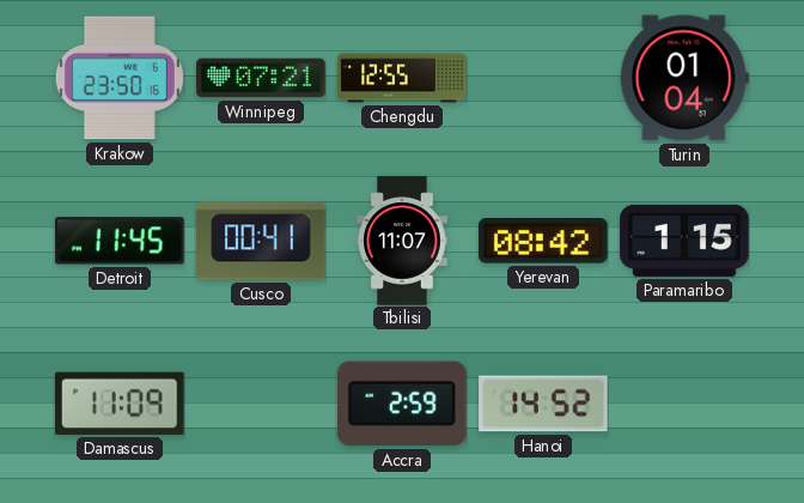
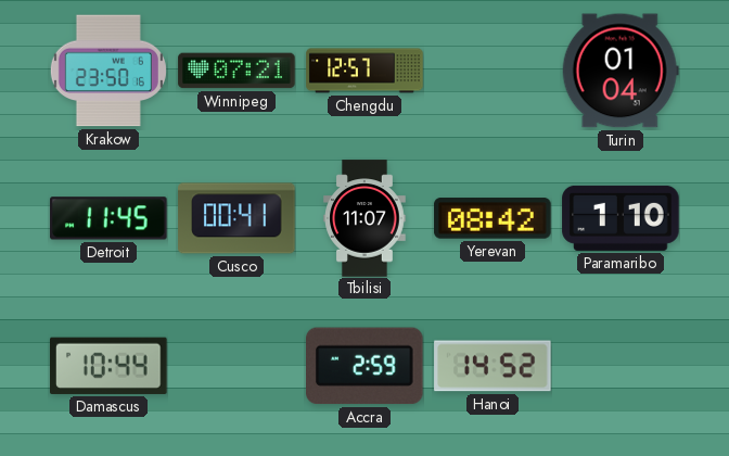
Chengdu: 12:55 -> 12:57
Paramaribo: 1:15 -> 1:10
Damascus: 11:09 -> 10:44
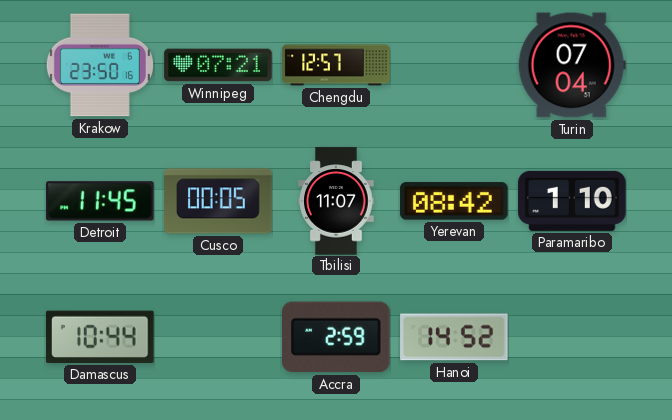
Turin: 01:04 -> 07:04
Cusco: 00:41 -> 00:05
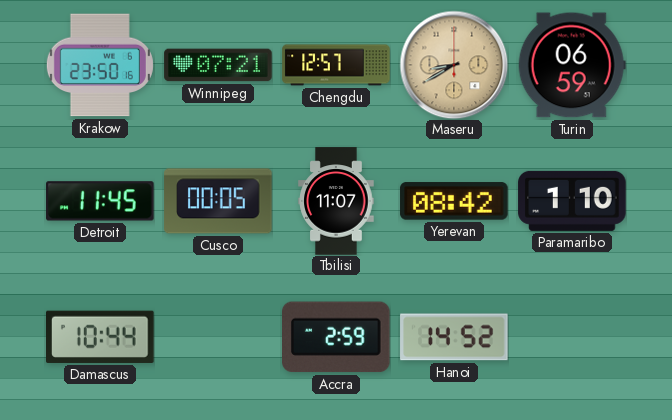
Maseru: none -> 8:40
Turin: 07:04 -> 06:59
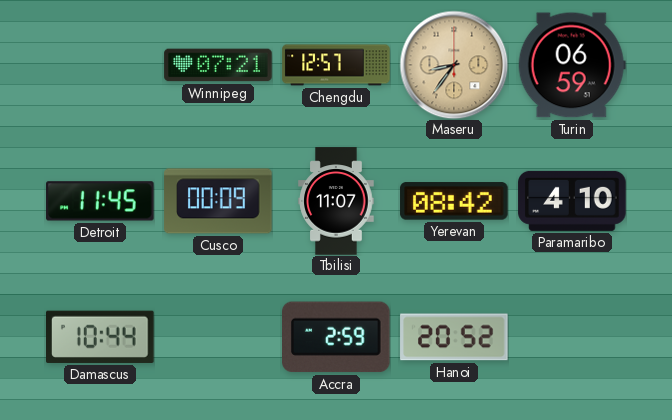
Krakow: 23:50 -> none
Maseru: 8:40 -> 8:36
Cusco: 00:05 -> 00:09
Paramaribo: 1:10 -> 4:10
Hanoi: 14:52 -> 20:52
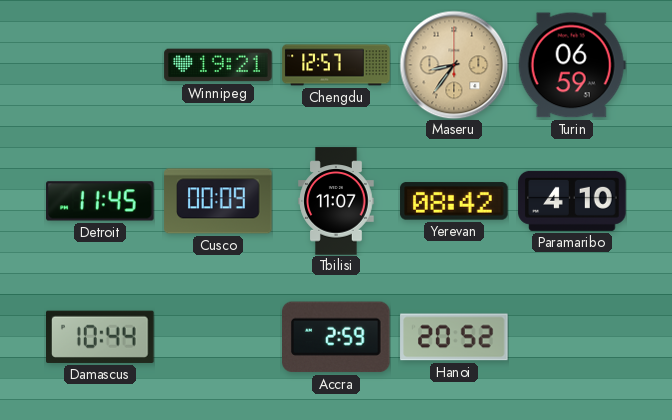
Winnipeg: 07:21 -> 19:21
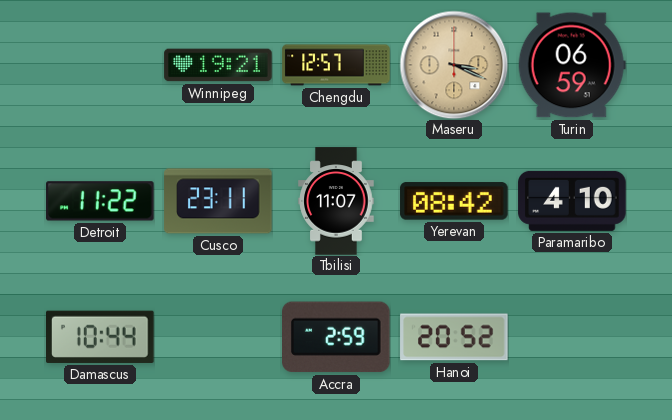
Maseru: 8:36 -> 3:19
Detroit: 11:45 -> 11:22
Cusco: 00:09 -> 23:11
